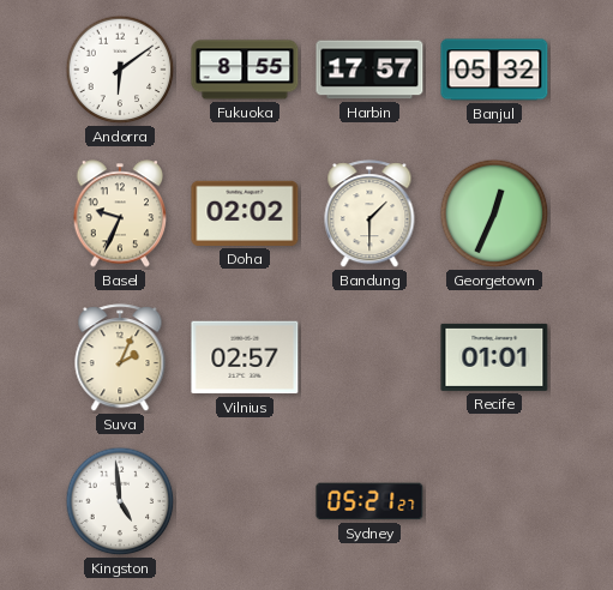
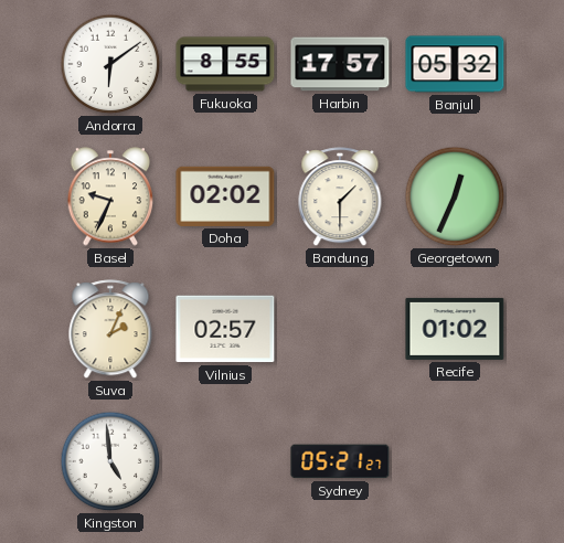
Recife: 01:01 -> 01:02
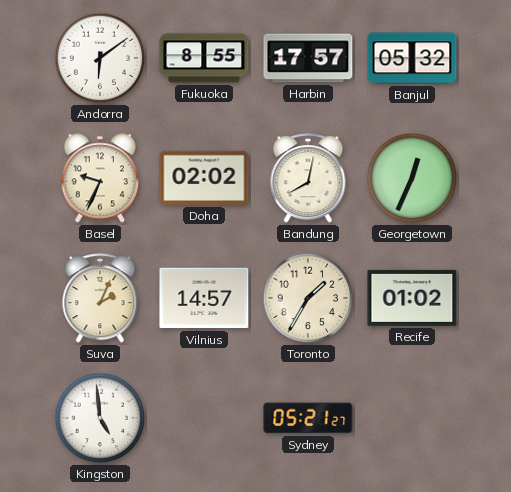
Bandung: 1:30 -> 8:02
Vilnius: 02:57 -> 14:57
Toronto: none -> 1:35
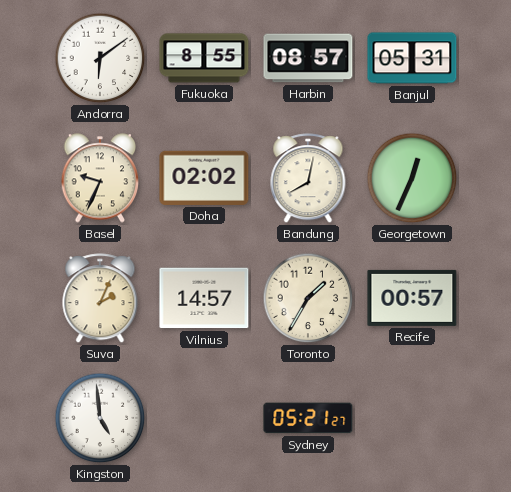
Harbin: 17:57 -> 08:57
Banjul: 05:32 -> 05:31
Recife: 01:02 -> 00:57
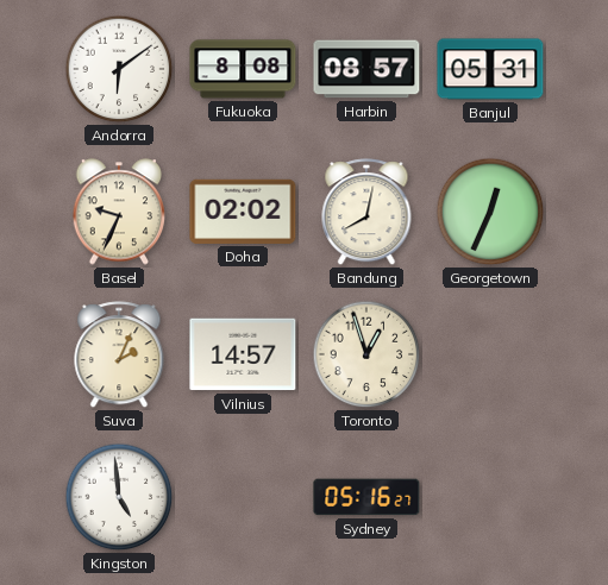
Fukuoka: 8:55 -> 8:08
Toronto: 1:35 -> 12:57
Recife: 00:57 -> none
Sydney: 05:21 -> 05:16
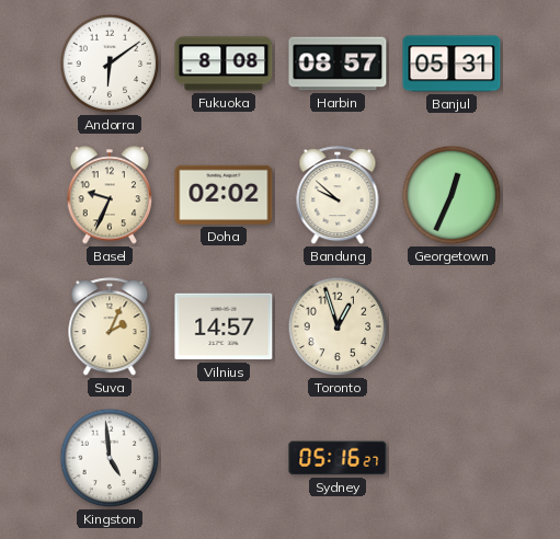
Bandung: 8:02 -> 9:52
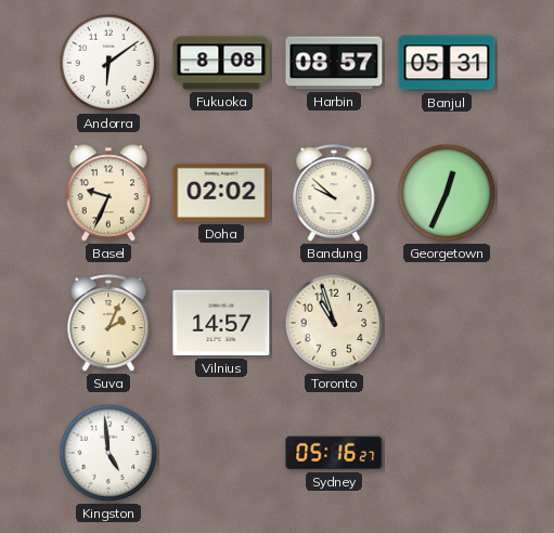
Toronto: 12:57 -> 10:57
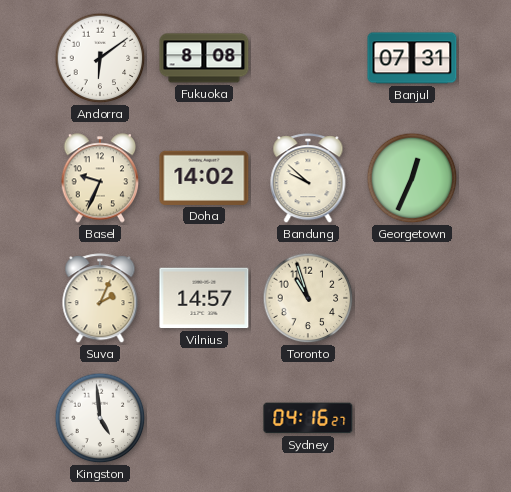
Harbin: 08:57 -> none
Banjul: 05:31 -> 07:31
Doha: 02:02 -> 14:02
Sydney: 05:16 -> 04:16
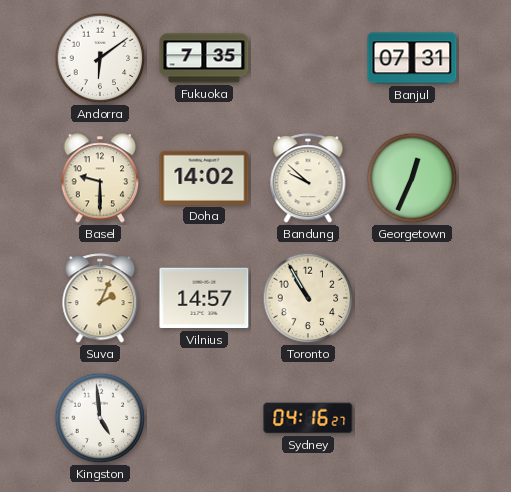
Fukuoka: 8:08 -> 7:35
Basel: 9:34 -> 9:30
Toronto: 10:57 -> 10:55
